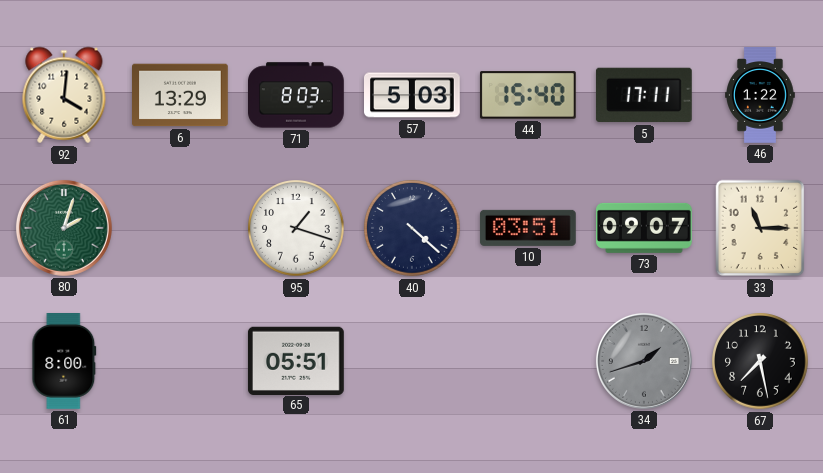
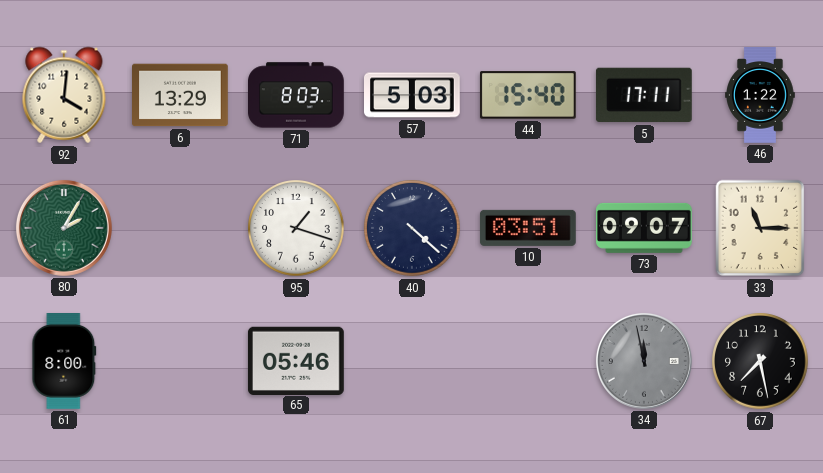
80: 2:03 -> 2:05
65: 05:51 -> 05:46
34: 1:42 -> 11:58
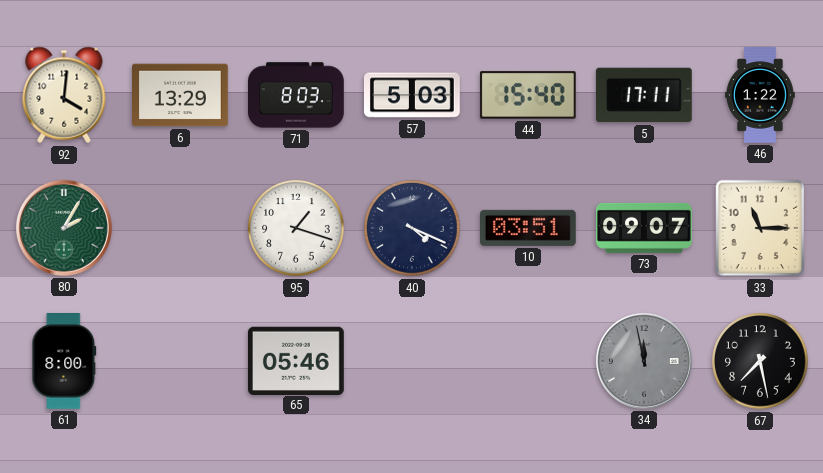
40: 4:22 -> 4:19
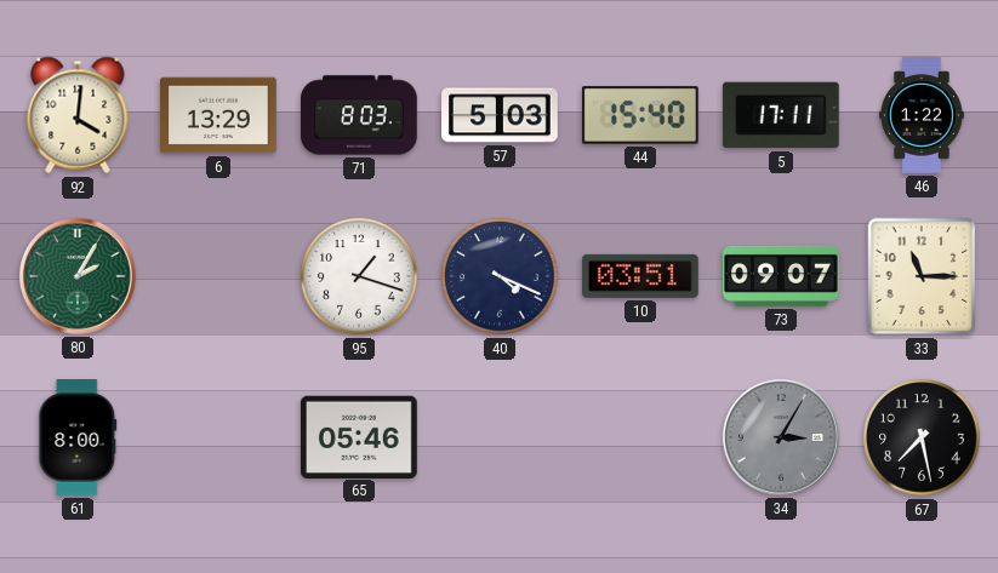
34: 11:58 -> 3:05
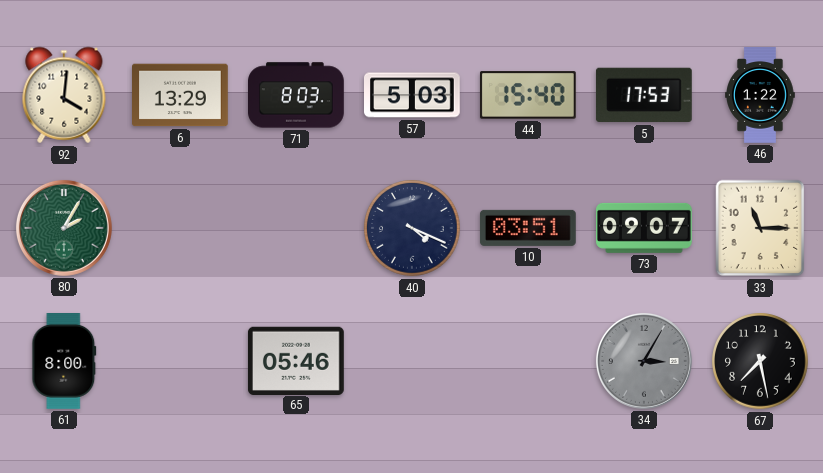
5: 17:11 -> 17:53
95: 1:18 -> none
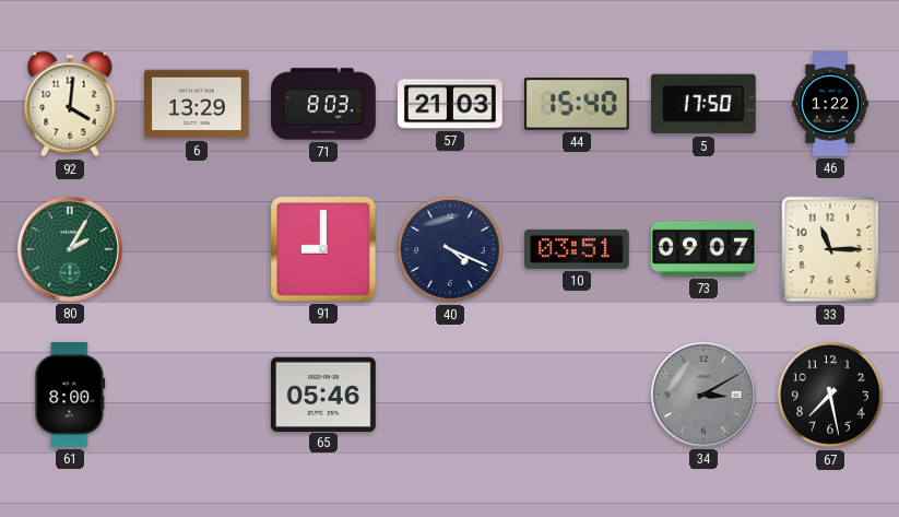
57: 5:03 -> 21:03
5: 17:53 -> 17:50
91: none -> 9:00
34: 3:05 -> 3:10
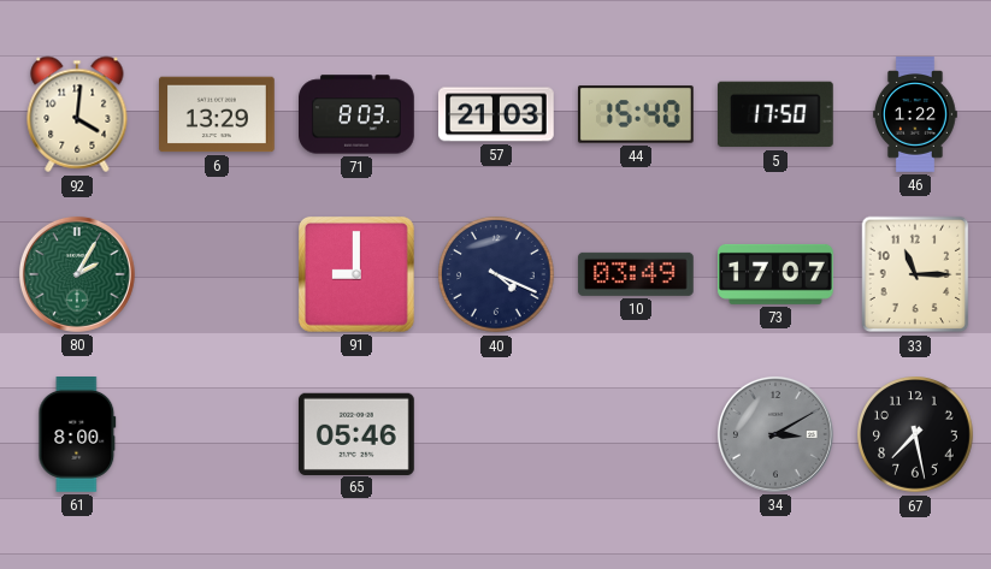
10: 03:51 -> 03:49
73: 09:07 -> 17:07
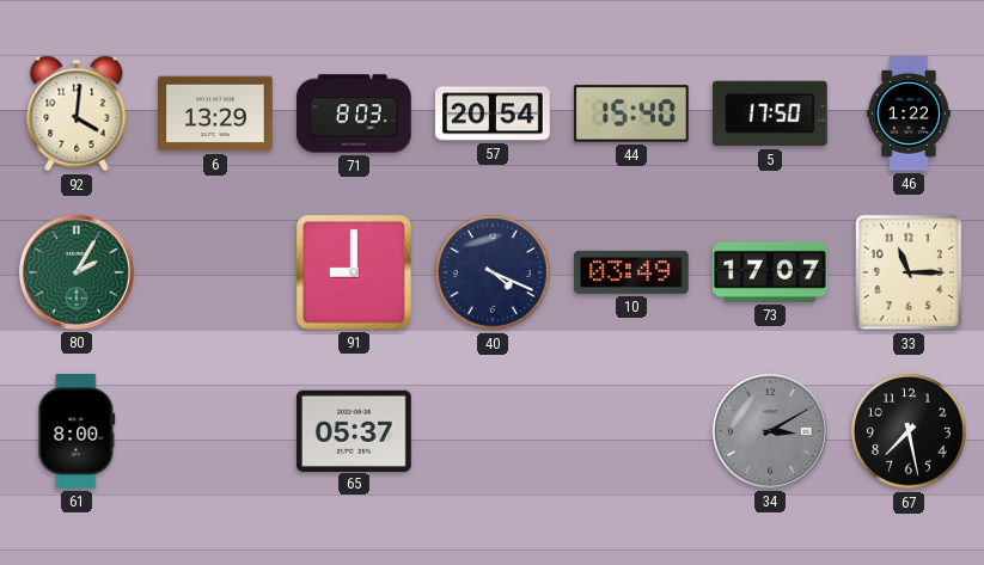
57: 21:03 -> 20:54
65: 05:46 -> 05:37
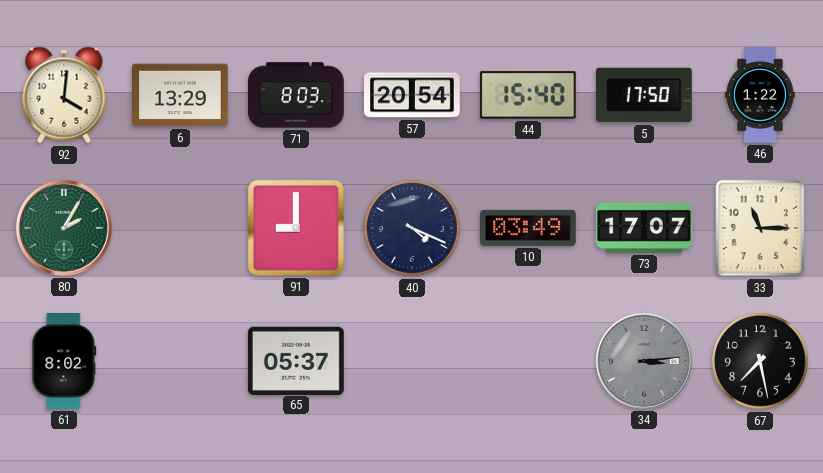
61: 8:00 -> 8:02
34: 3:10 -> 3:14
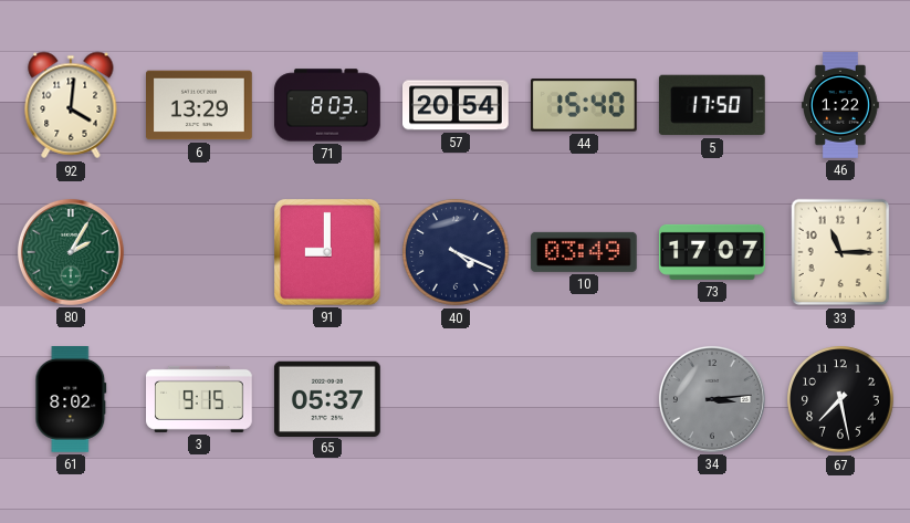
3: none -> 9:15
